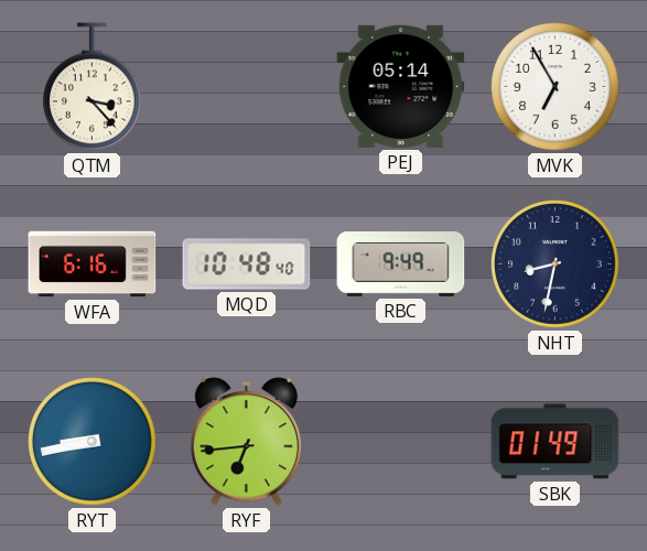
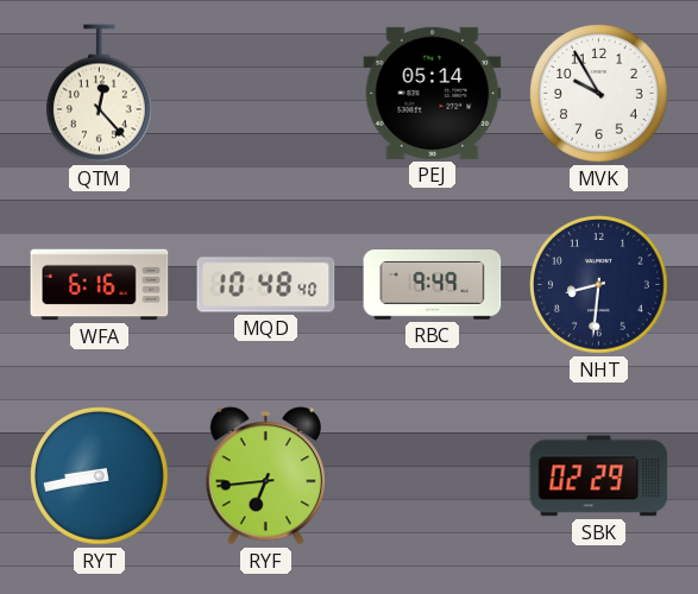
QTM: 3:23 -> 12:23
MVK: 6:55 -> 9:55
NHT: 8:32 -> 8:31
SBK: 01:49 -> 02:29
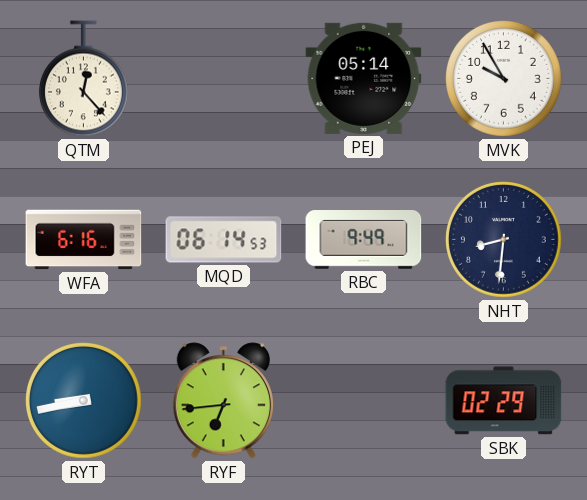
MQD: 10:48 -> 06:14
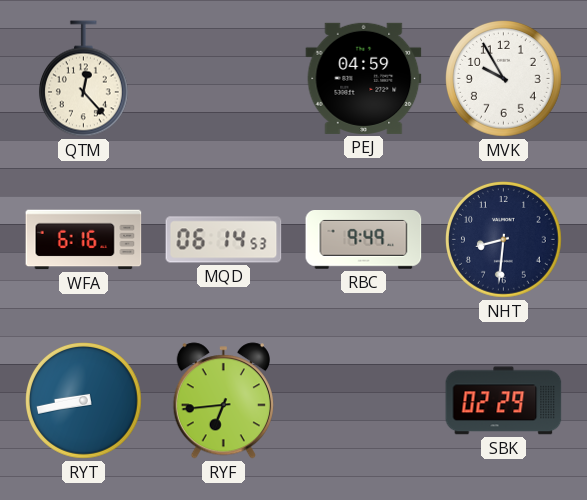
PEJ: 05:14 -> 04:59
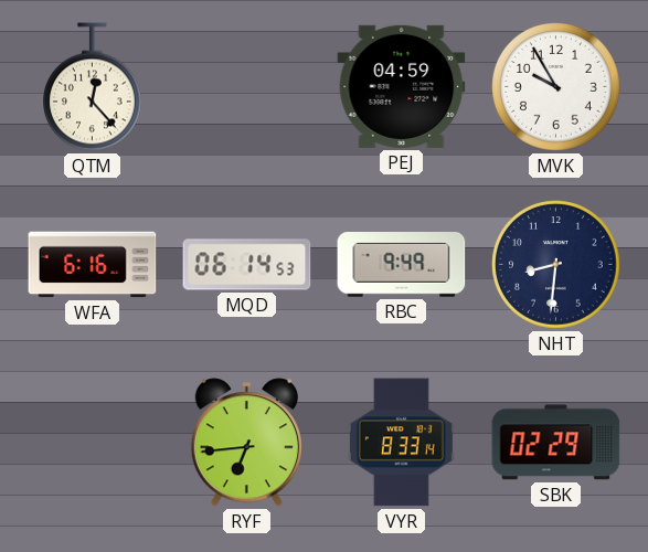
RYT: 8:43 -> none
VYR: none -> 8:33
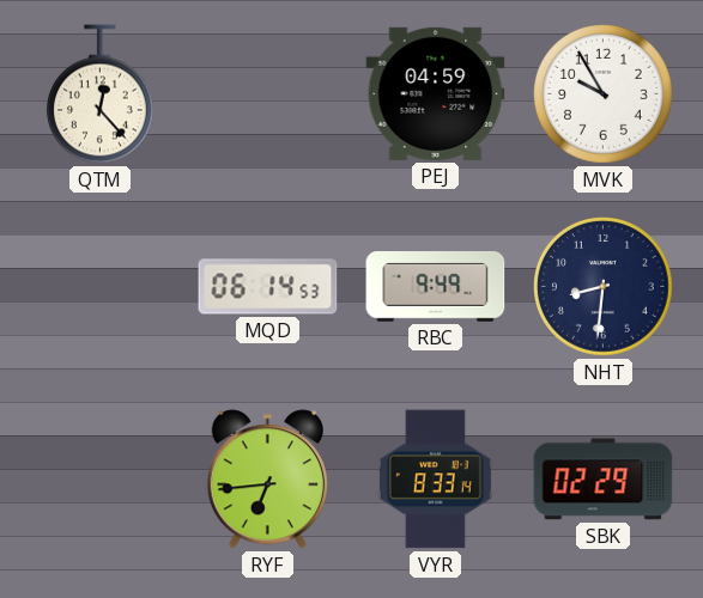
WFA: 6:16 -> none
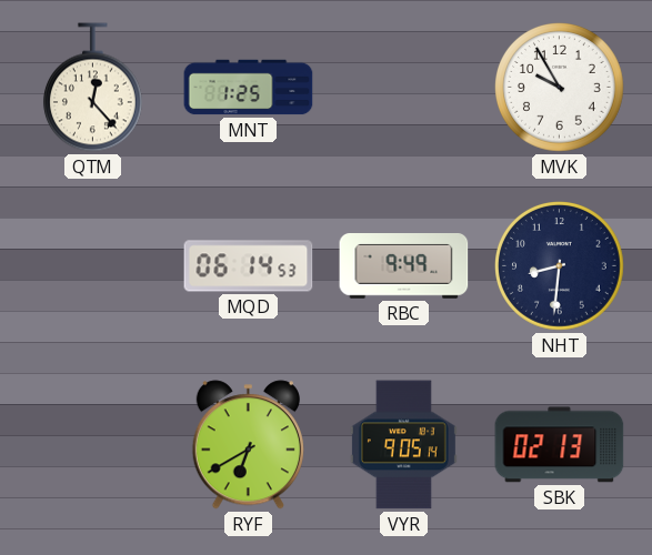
MNT: none -> 1:25
PEJ: 04:59 -> none
RYF: 6:44 -> 6:40
VYR: 8:33 -> 9:05
SBK: 02:29 -> 02:13
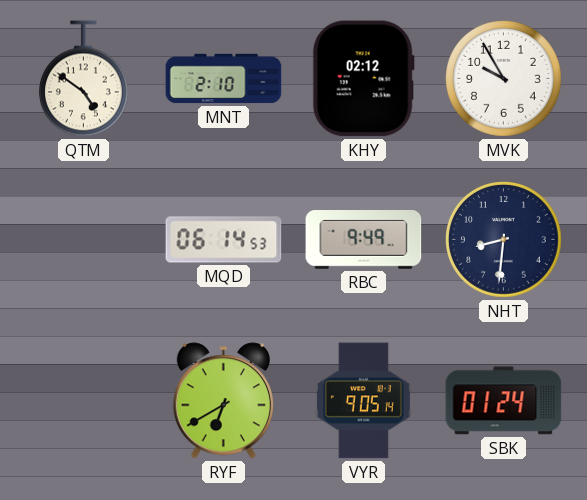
QTM: 12:23 -> 4:51
MNT: 1:25 -> 2:10
KHY: none -> 02:12
SBK: 02:13 -> 01:24
